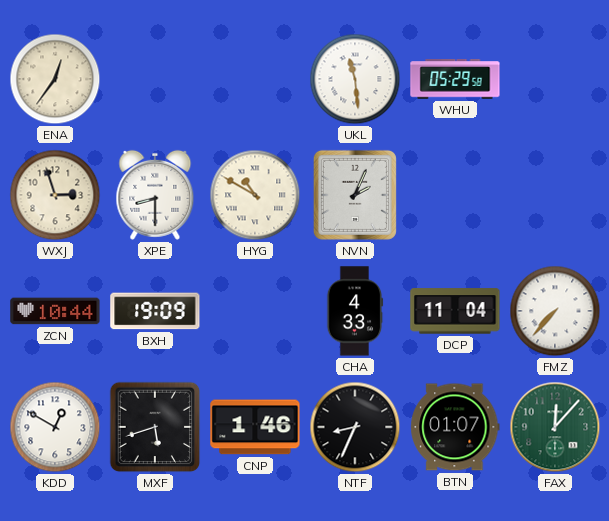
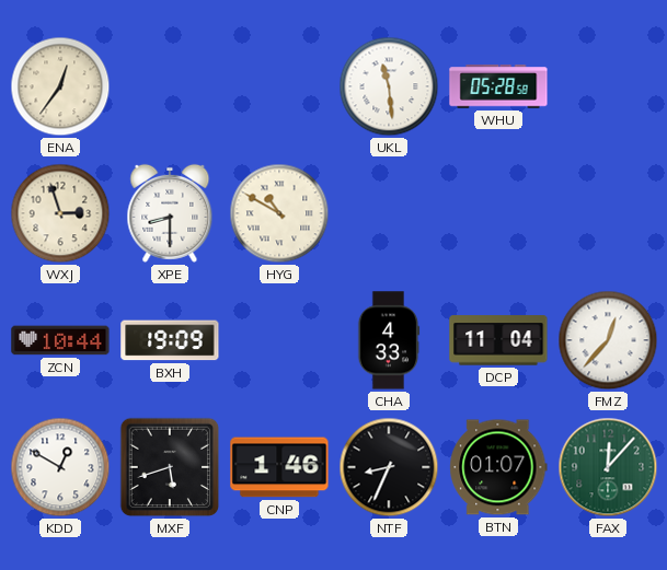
WHU: 05:29 -> 05:28
NVN: 2:04 -> none
FMZ: 7:37 -> 12:37
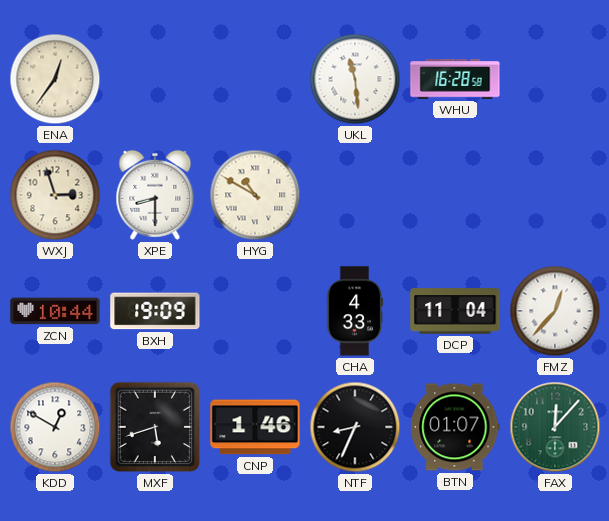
WHU: 05:28 -> 16:28
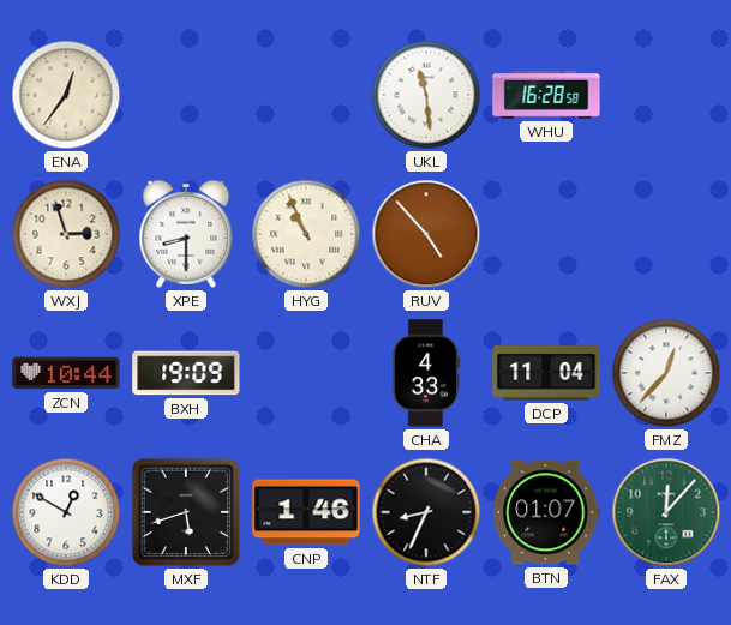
HYG: 10:50 -> 10:56
RUV: none -> 4:53
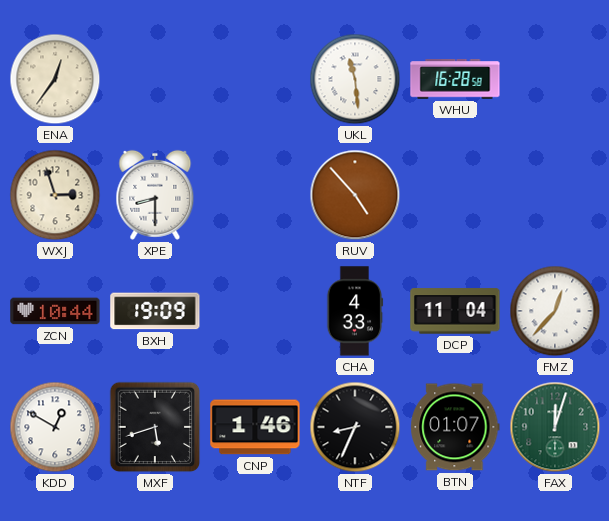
HYG: 10:56 -> none
FAX: 12:07 -> 12:03
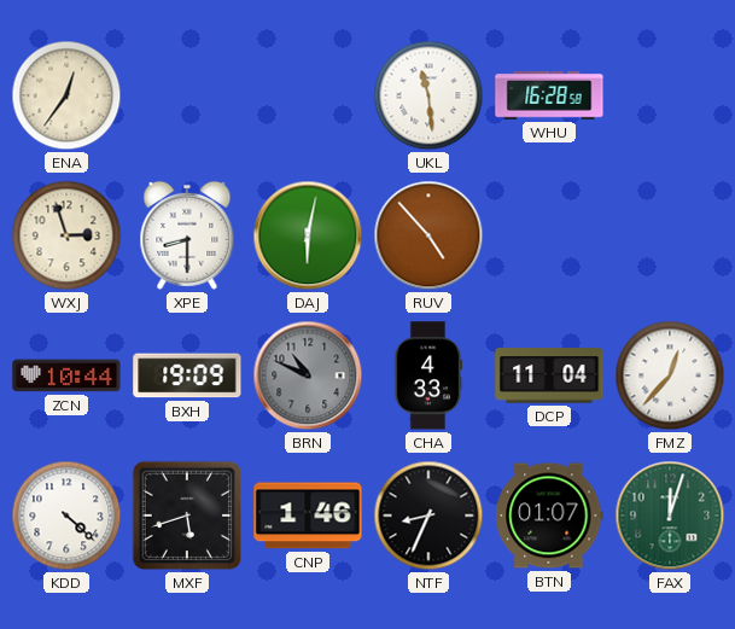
DAJ: none -> 6:02
BRN: none -> 10:49
KDD: 12:50 -> 4:22
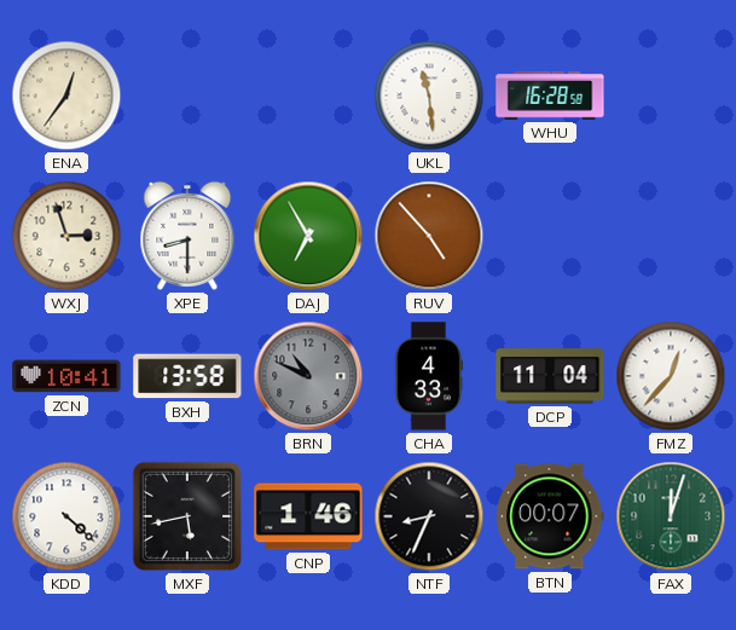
DAJ: 6:02 -> 6:55
ZCN: 10:44 -> 10:41
BXH: 19:09 -> 13:58
MXF: 5:42 -> 5:43
BTN: 01:07 -> 00:07
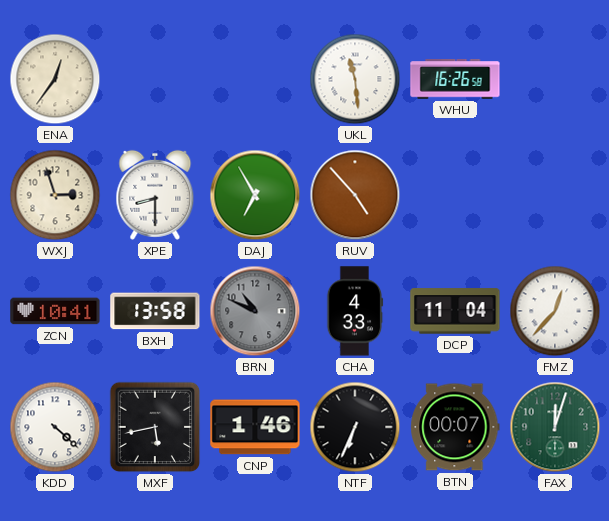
WHU: 16:28 -> 16:26
NTF: 8:34 -> 6:34
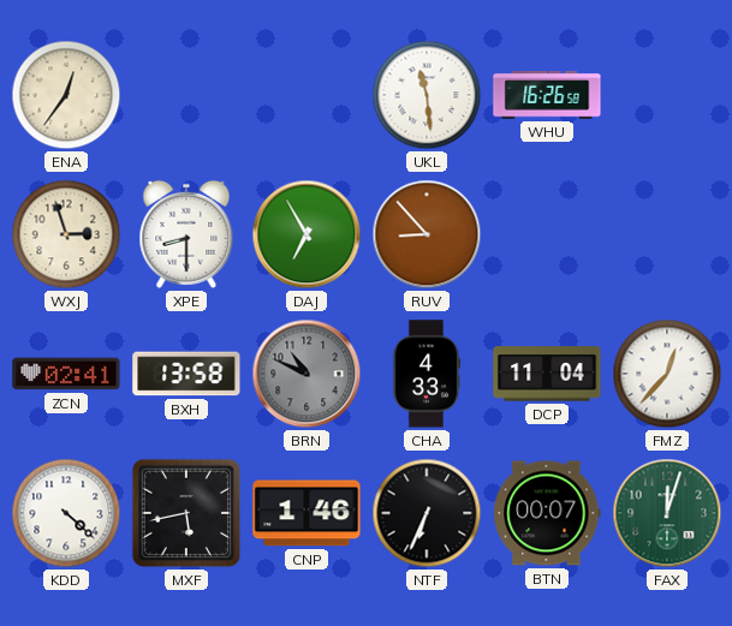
RUV: 4:53 -> 8:53
ZCN: 10:41 -> 02:41
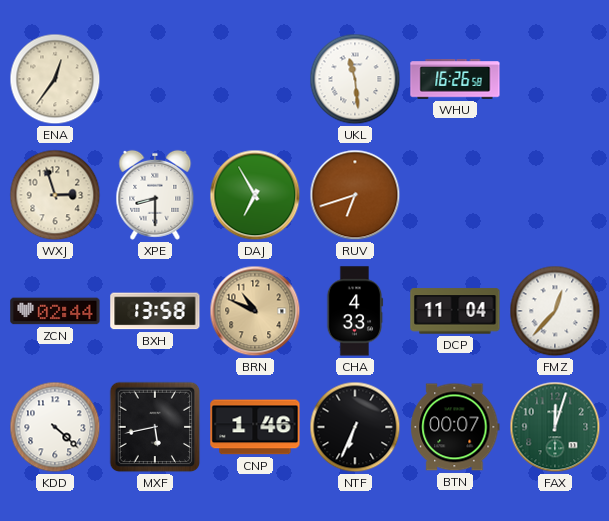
RUV: 8:53 -> 6:42
ZCN: 02:41 -> 02:44
BRN dial: grey -> champagne
